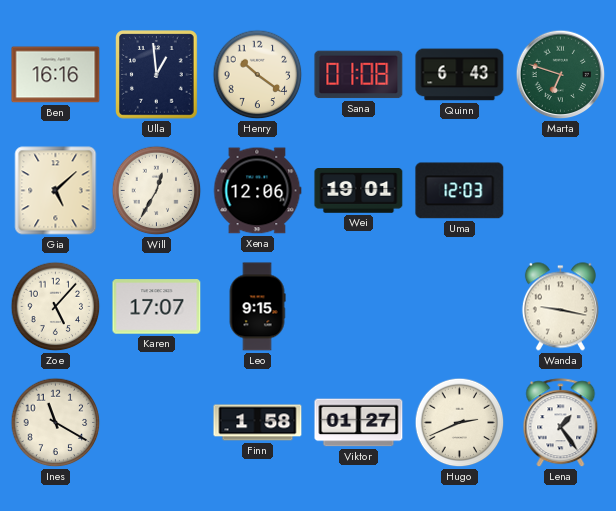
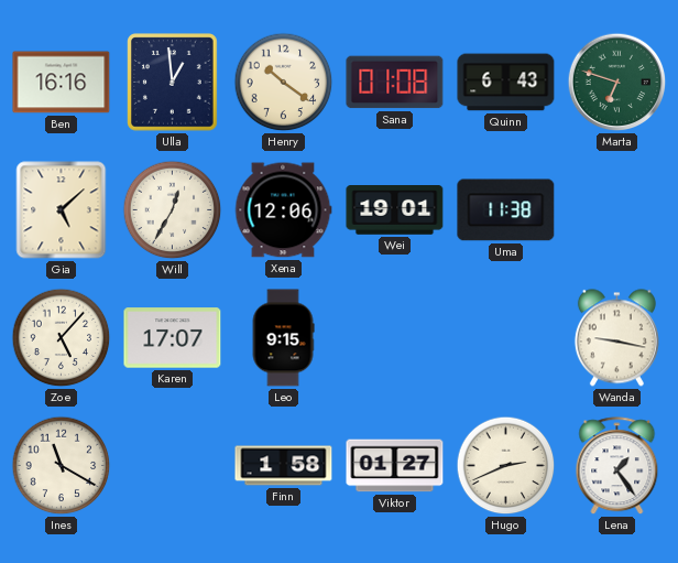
Uma: 12:03 -> 11:38
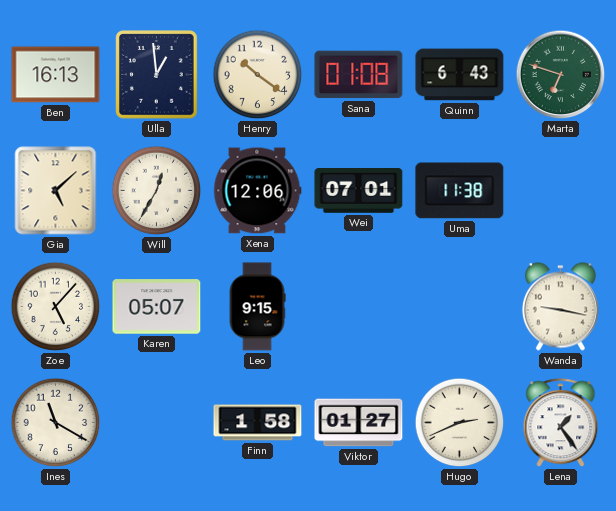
Ben: 16:16 -> 16:13
Wei: 19:01 -> 07:01
Karen: 17:07 -> 05:07
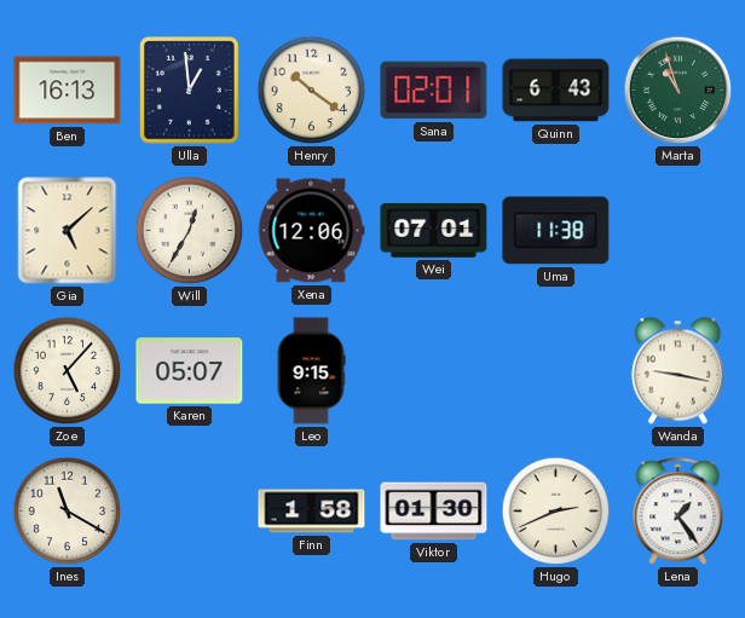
Sana: 01:08 -> 02:01
Marta: 6:48 -> 10:57
Viktor: 01:27 -> 01:30
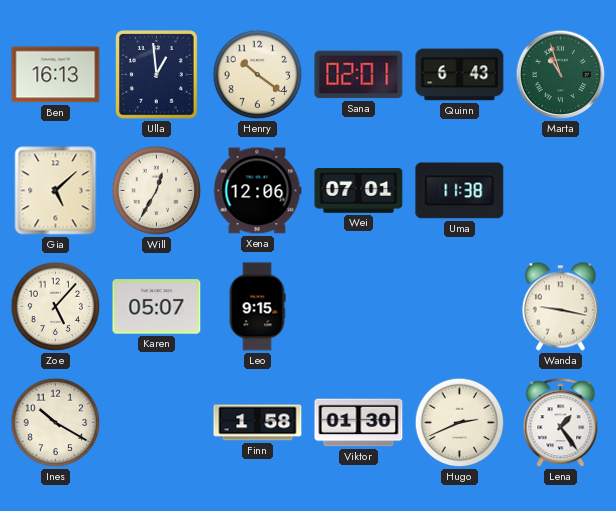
Ines: 11:20 -> 10:20
